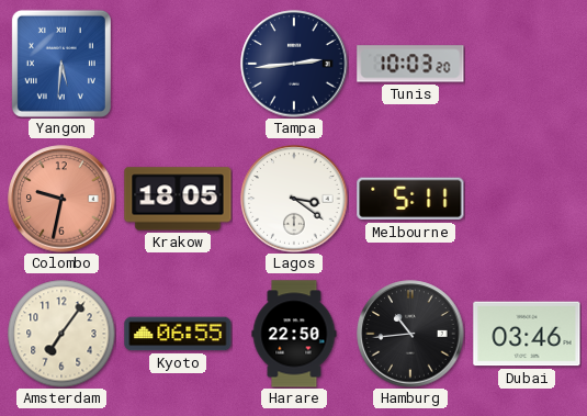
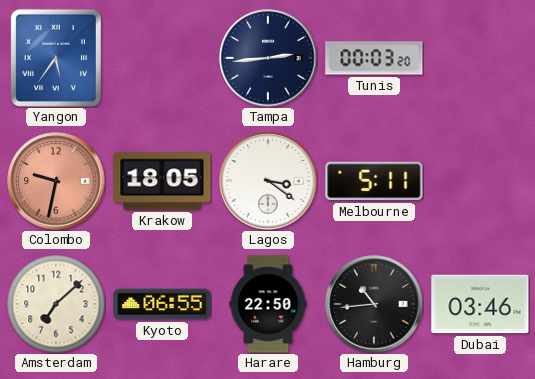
Yangon: 5:31 -> 5:36
Tunis: 10:03 -> 00:03
Amsterdam: 7:06 -> 7:08
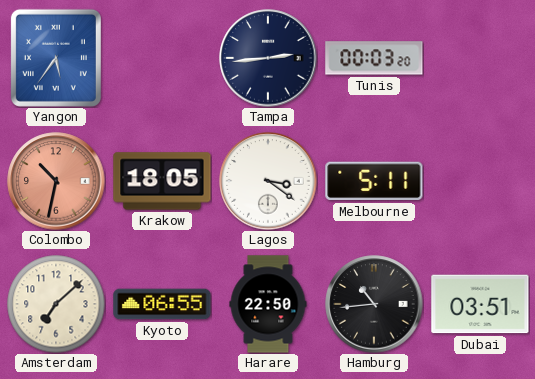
Colombo: 9:32 -> 10:32
Dubai: 03:46 -> 03:51
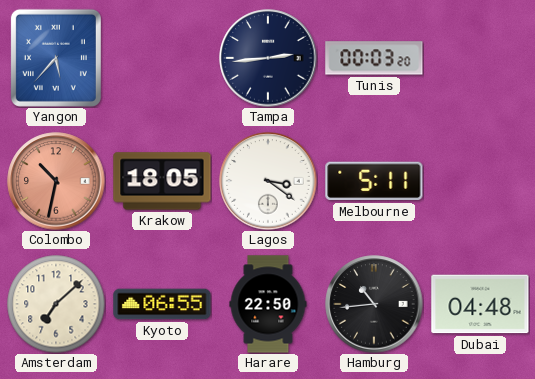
Yangon: 5:36 -> 5:37
Dubai: 03:51 -> 04:48
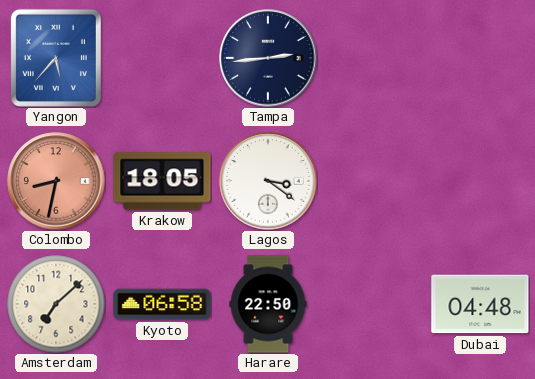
Tunis: 00:03 -> none
Colombo: 10:32 -> 8:32
Melbourne: 5:11 -> none
Kyoto: 06:55 -> 06:58
Hamburg: 10:44 -> none
